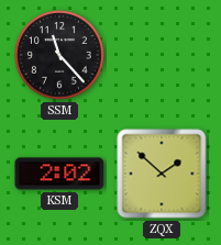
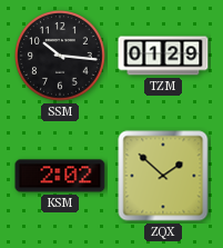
SSM: 11:23 -> 10:16
TZM: none -> 01:29
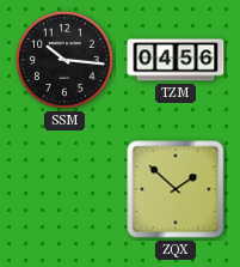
TZM: 01:29 -> 04:56
KSM: 2:02 -> none
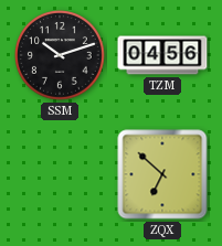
SSM: 10:16 -> 10:12
ZQX: 1:52 -> 6:52
